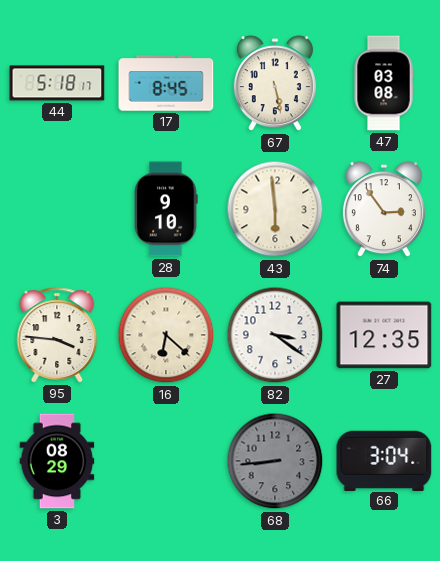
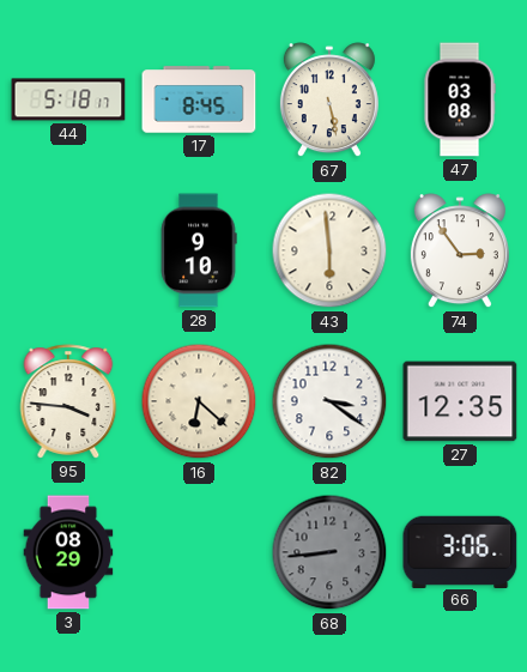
66: 3:04 -> 3:06
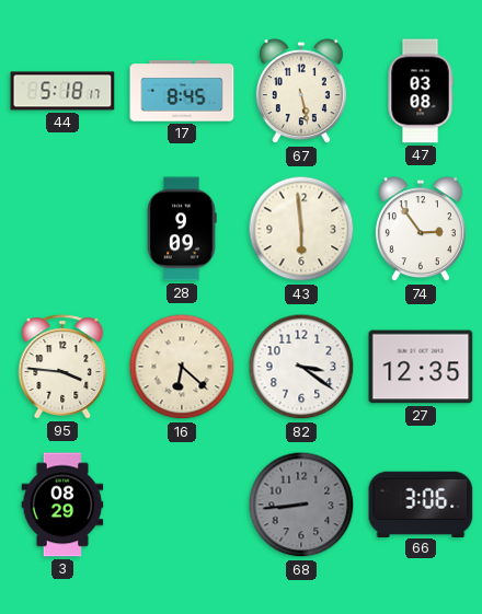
28: 9:10 -> 9:09
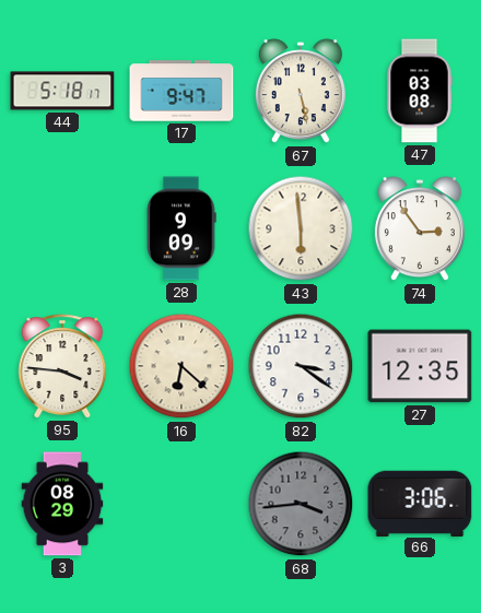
17: 8:45 -> 9:47
68: 8:44 -> 3:44
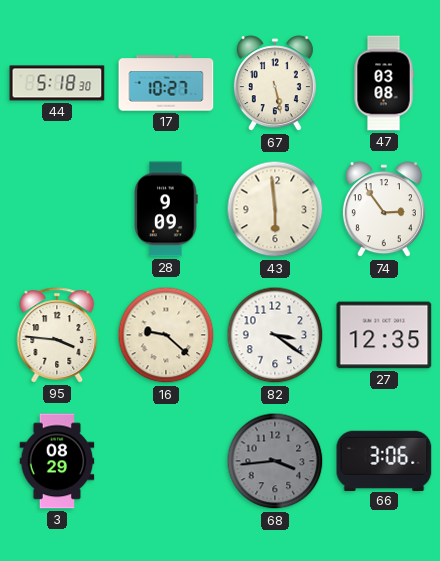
44: 5:18:17 -> 5:18:30
17: 9:47 -> 10:27
16: 6:22 -> 9:22
